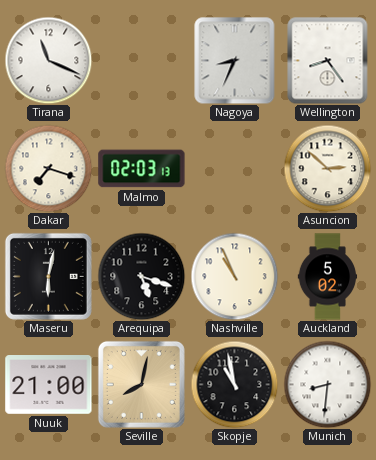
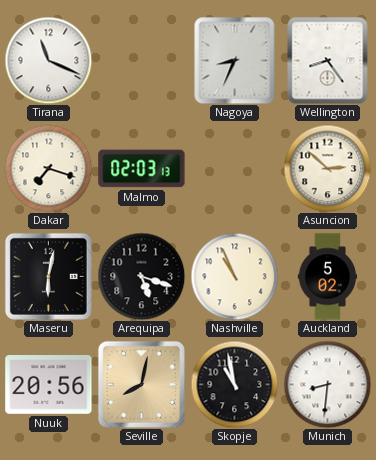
Nuuk: 21:00 -> 20:56
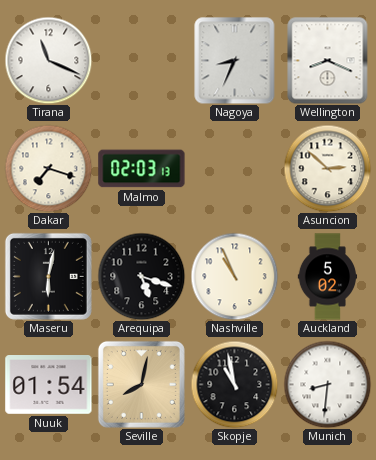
Wellington: 8:24 -> 8:19
Nuuk: 20:56 -> 01:54
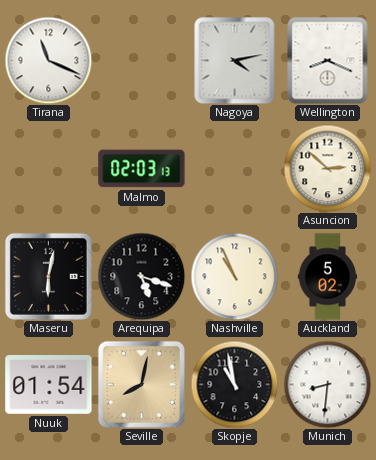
Nagoya: 8:34 -> 4:13
Dakar: 7:18 -> none
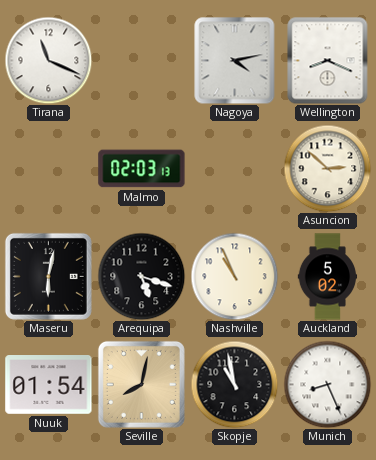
Munich: 8:31 -> 8:26
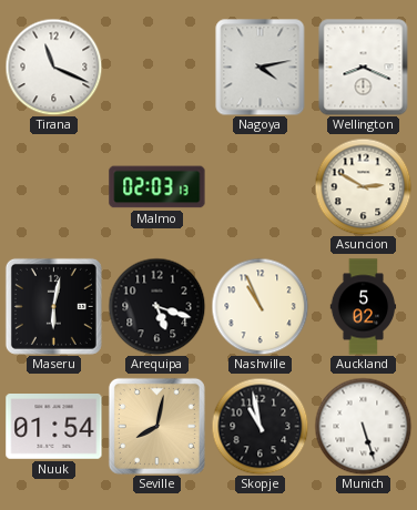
Asuncion: 2:52 -> 2:50
Munich: 8:26 -> 5:27
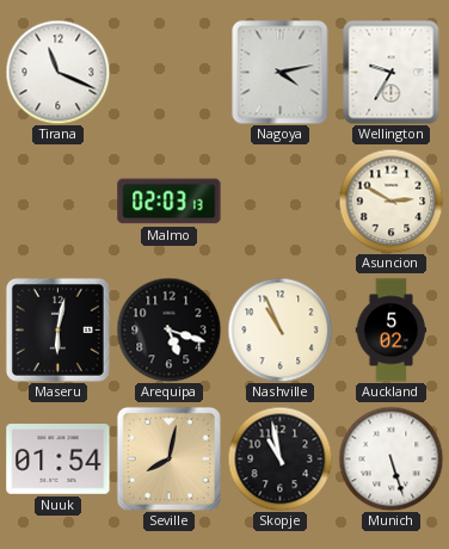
Wellington: 8:19 -> 9:35
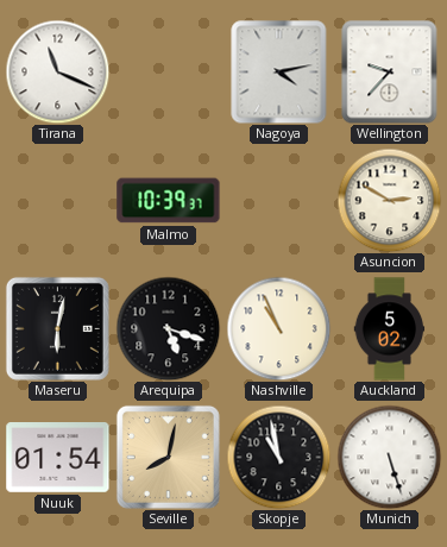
Wellington: 9:35 -> 9:37
Malmo: 02:03 -> 10:39
